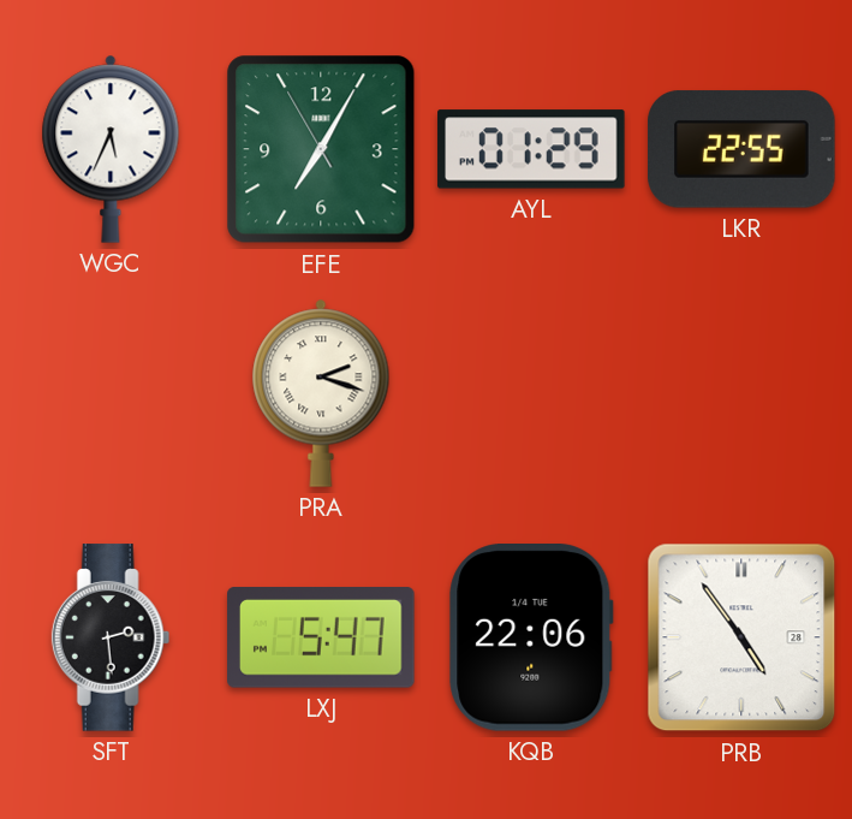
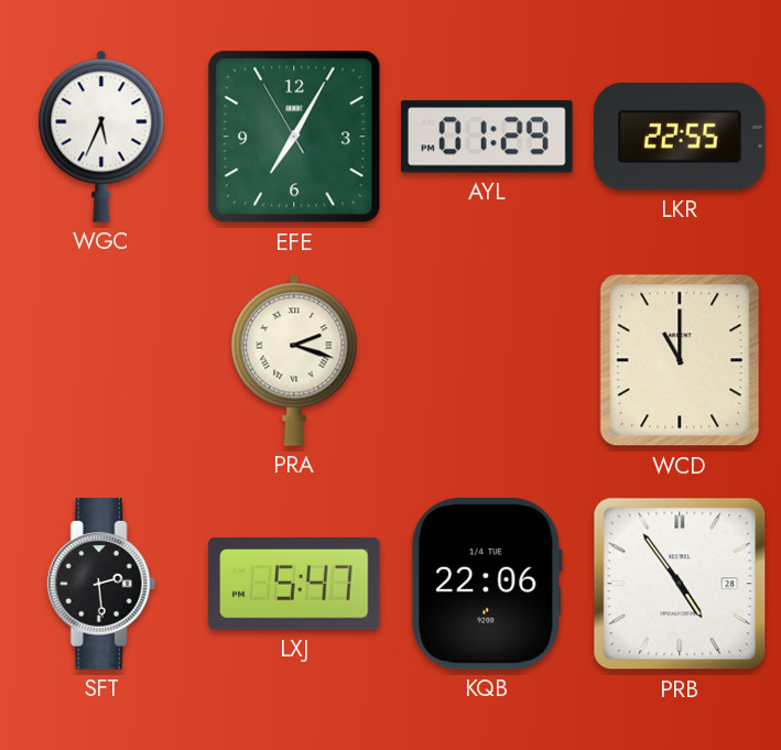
WCD: none -> 11:00
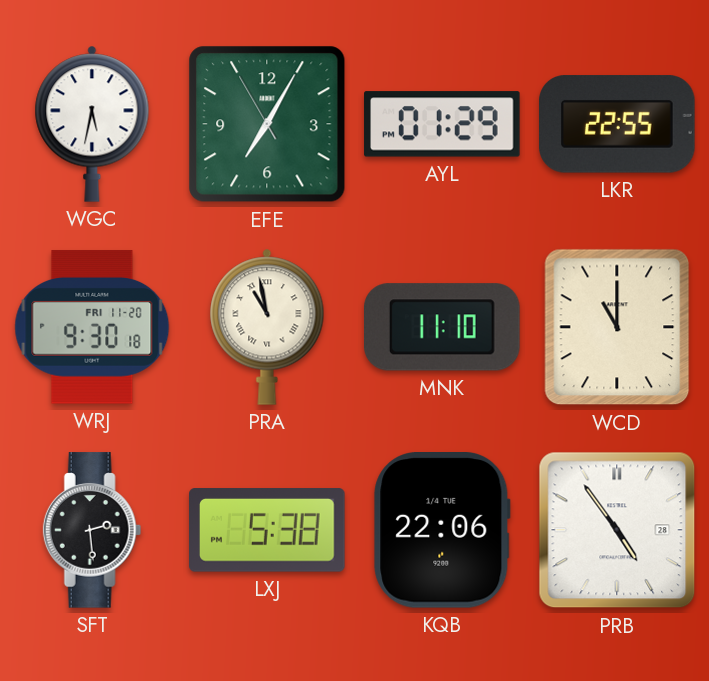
WGC: 5:34 -> 5:32
WRJ: none -> 9:30
PRA: 2:18 -> 10:58
MNK: none -> 11:10
LXJ: 5:47 -> 5:38
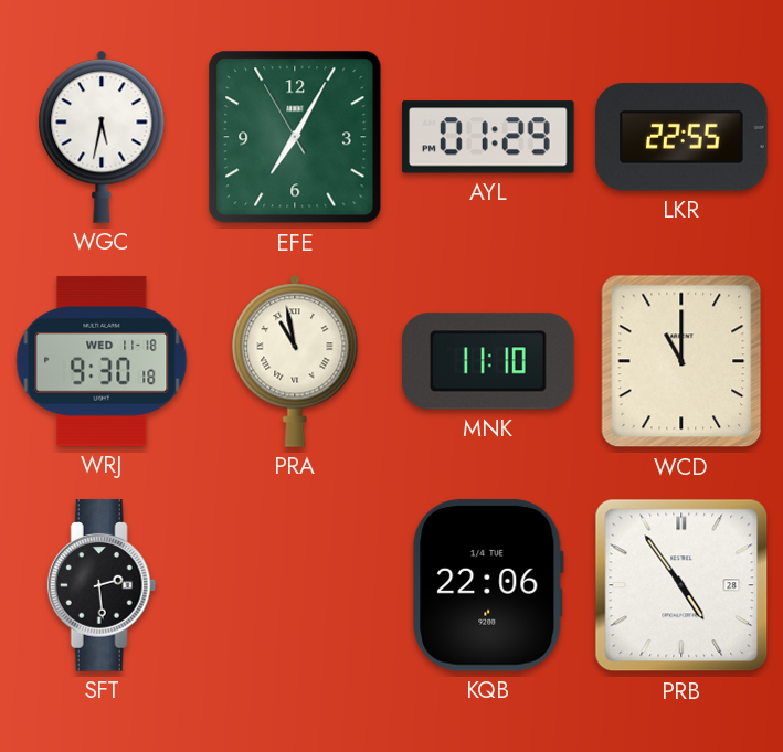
WRJ date: FRI 11-20 -> WED 11-18
LXJ: 5:38 -> none
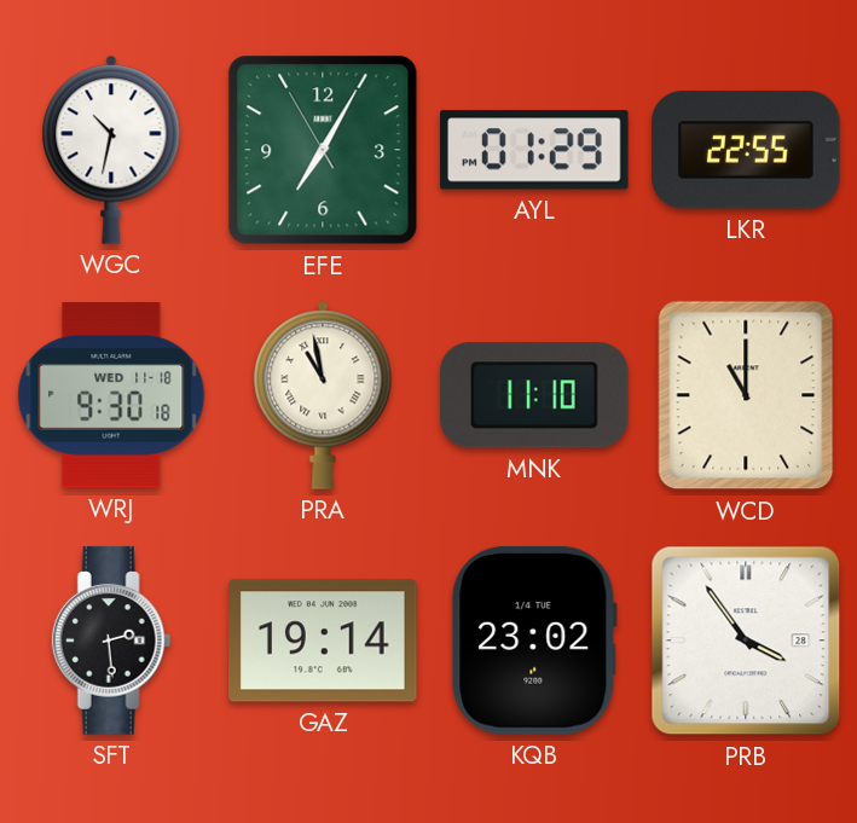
WGC: 5:32 -> 10:32
GAZ: none -> 19:14
KQB: 22:06 -> 23:02
PRB: 4:54 -> 3:54
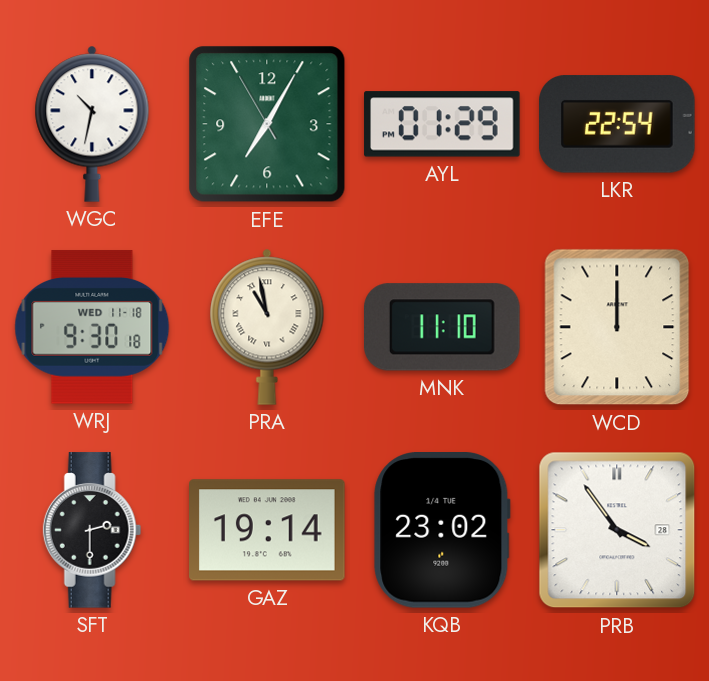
LKR: 22:55 -> 22:54
WCD: 11:00 -> 12:00
SFT: 2:29 -> 2:30
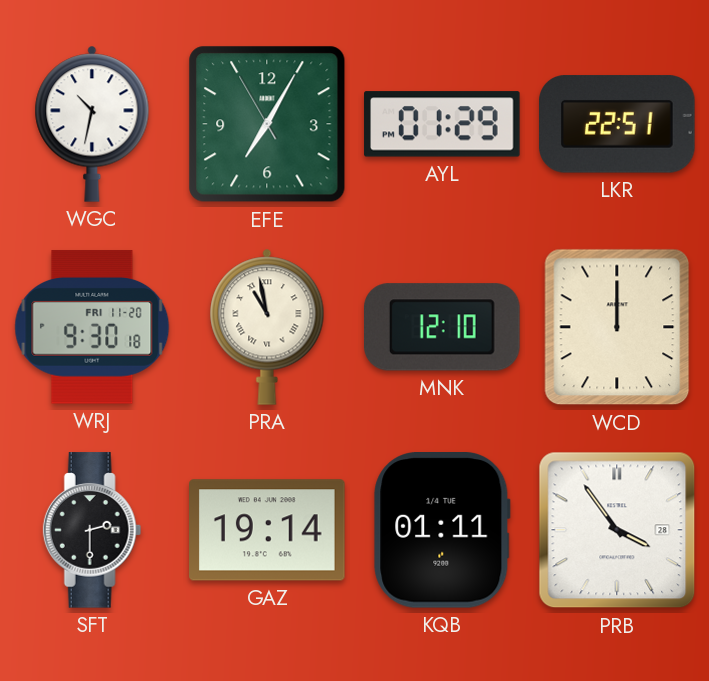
LKR: 22:54 -> 22:51
WRJ date: WED 11-18 -> FRI 11-20
MNK: 11:10 -> 12:10
KQB: 23:02 -> 01:11
